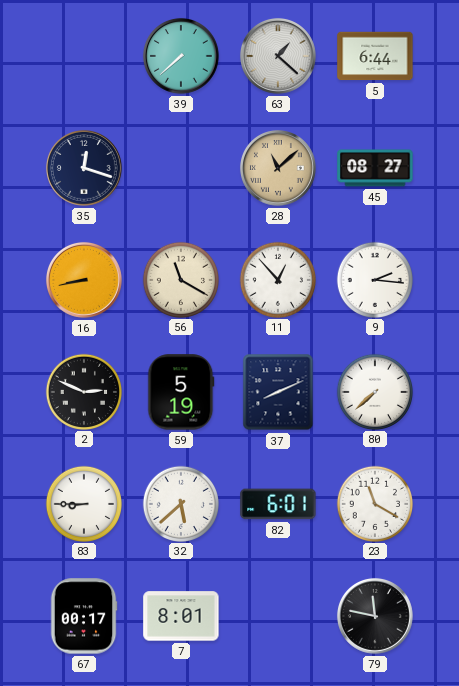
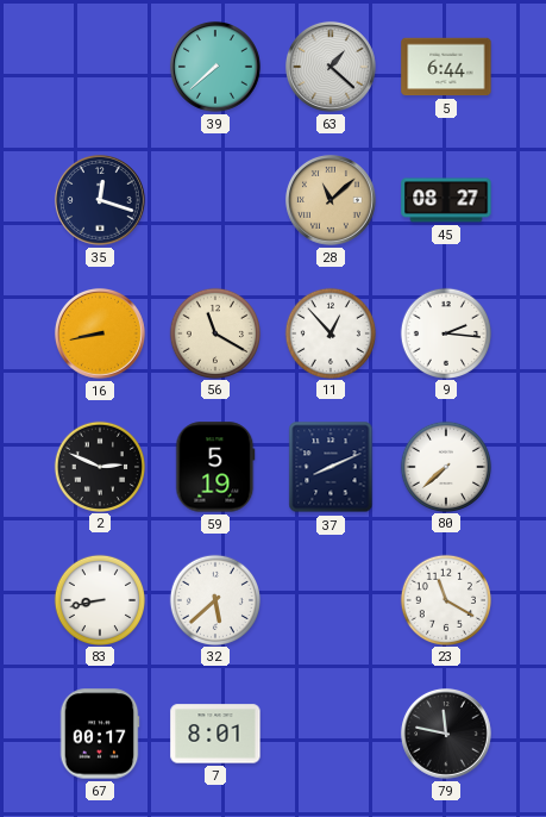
83: 8:45 -> 8:43
82: 6:01 -> none
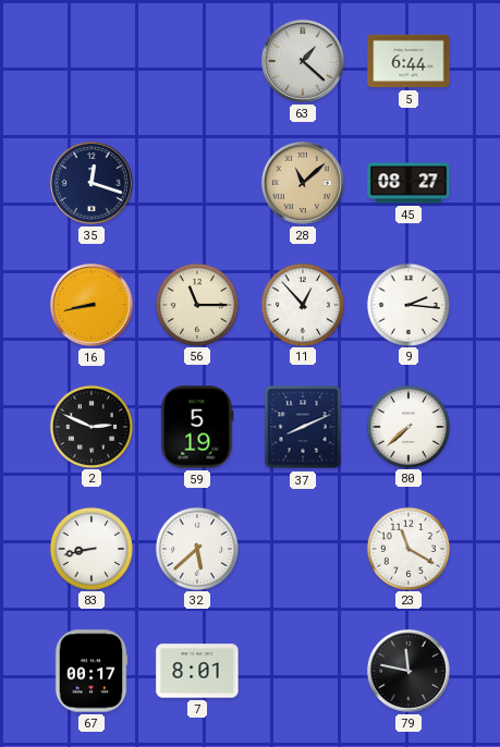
39: 7:38 -> none
56: 11:20 -> 11:15
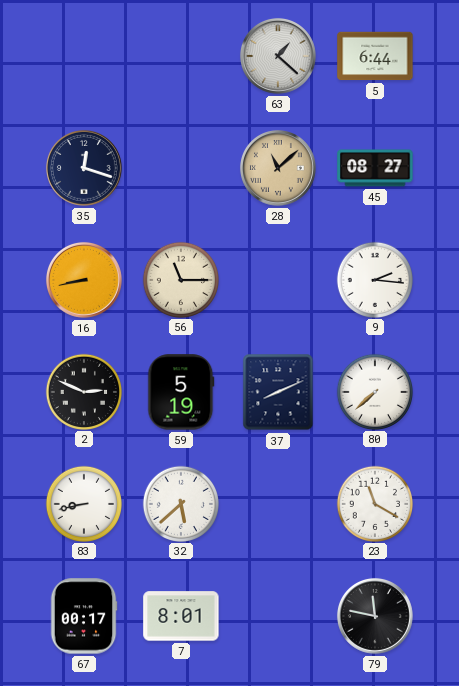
11: 12:53 -> none
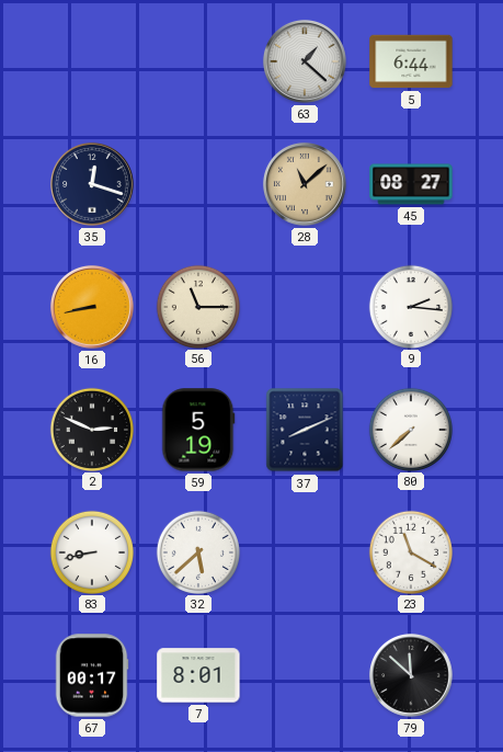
79: 11:47 -> 11:52
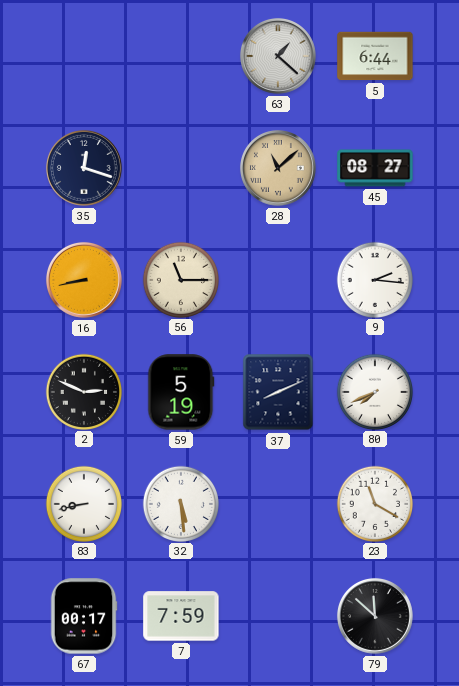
80: 7:38 -> 7:41
32: 5:38 -> 5:29
7: 8:01 -> 7:59
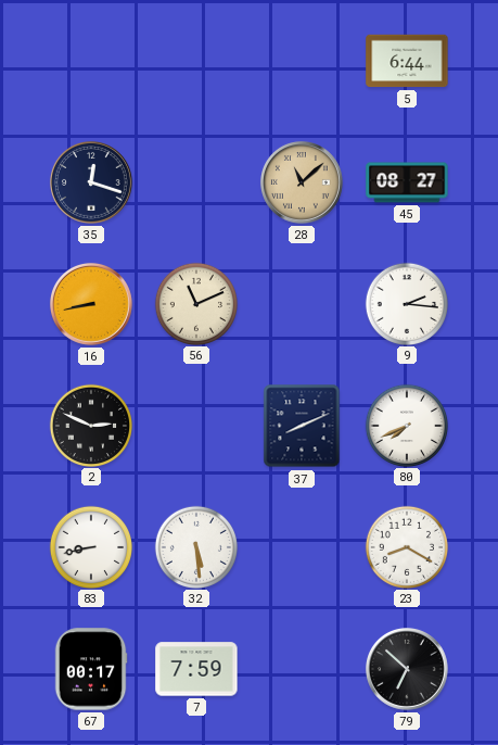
63: 1:22 -> none
56: 11:15 -> 11:11
59: 5:19 -> none
23: 11:20 -> 8:20
79: 11:52 -> 6:52
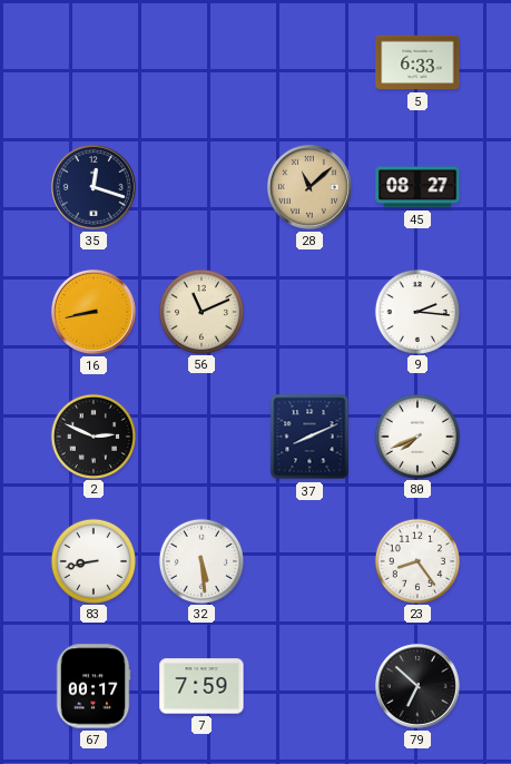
5: 6:44 -> 6:33
23: 8:20 -> 8:24
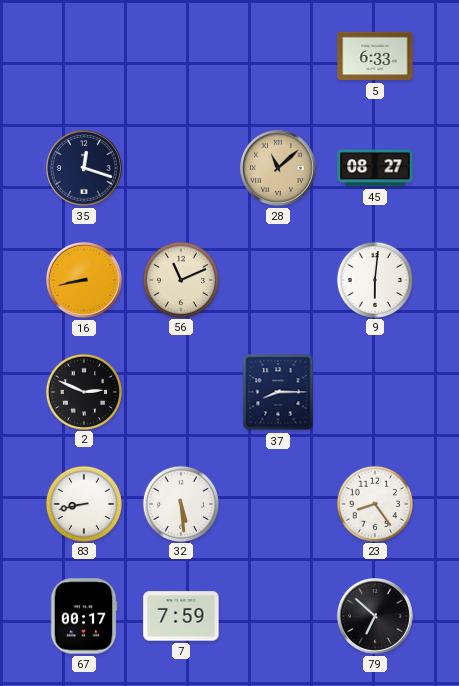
9: 2:16 -> 6:01
37: 8:11 -> 8:15
80: 7:41 -> none
